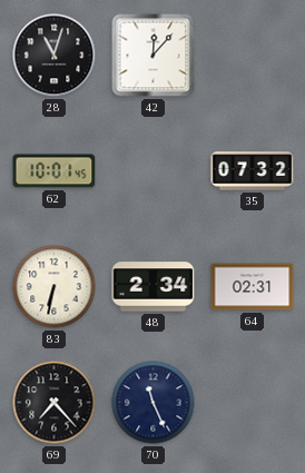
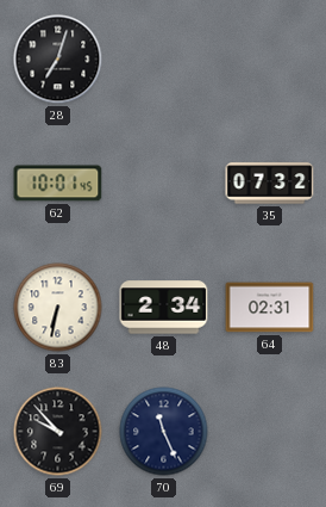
28: 11:03 -> 7:03
42: 12:07 -> none
69: 7:23 -> 9:53
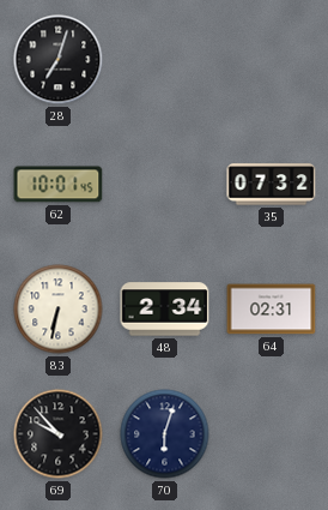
70: 11:26 -> 6:03
